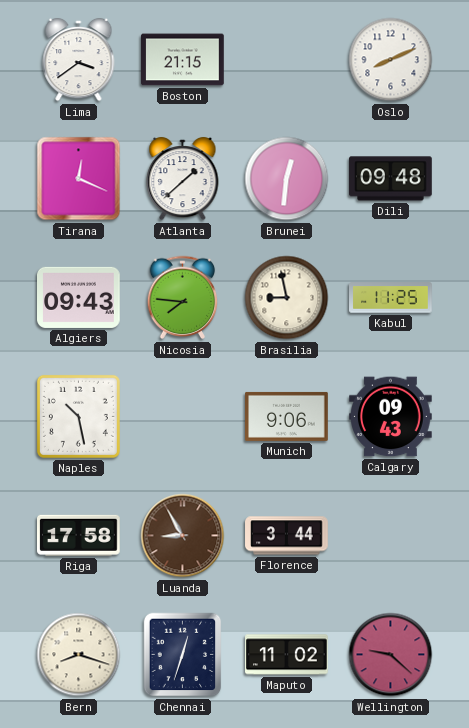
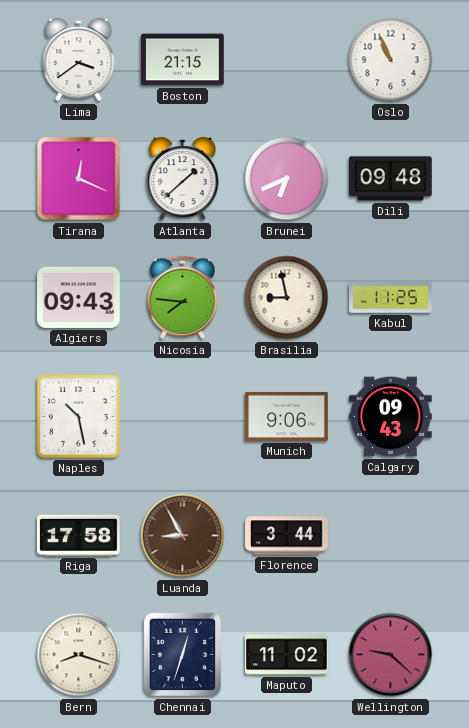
Oslo: 8:11 -> 10:56
Brunei: 12:31 -> 6:41
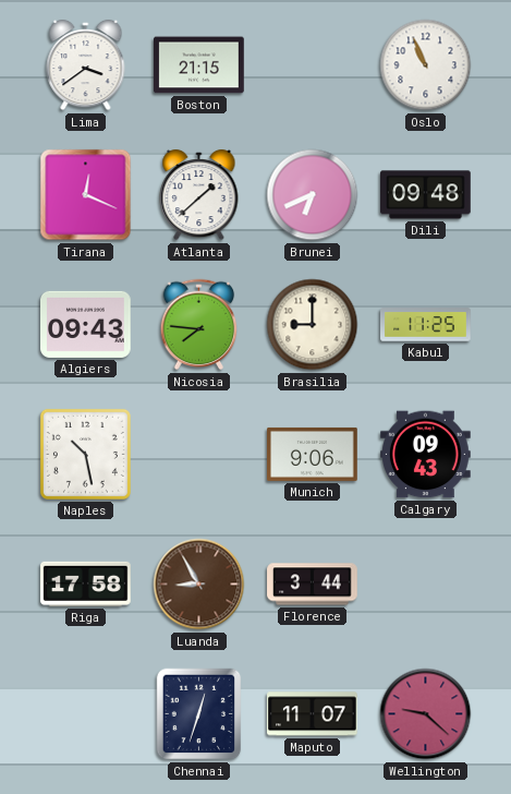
Brasilia: 8:58 -> 9:00
Bern: 8:18 -> none
Maputo: 11:02 -> 11:07
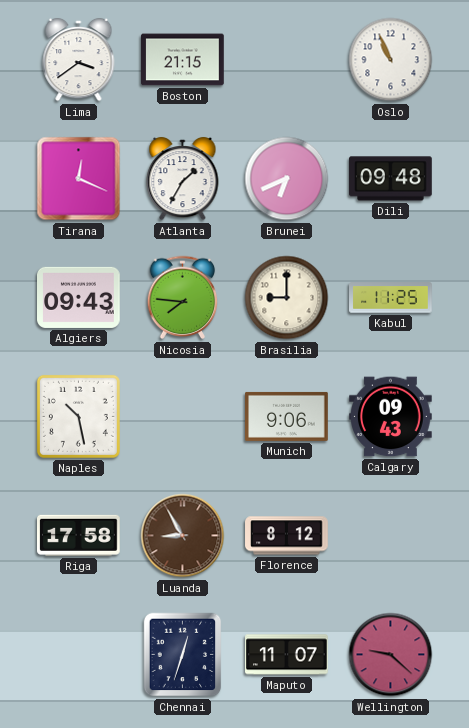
Atlanta: 1:38 -> 1:35
Florence: 3:44 -> 8:12
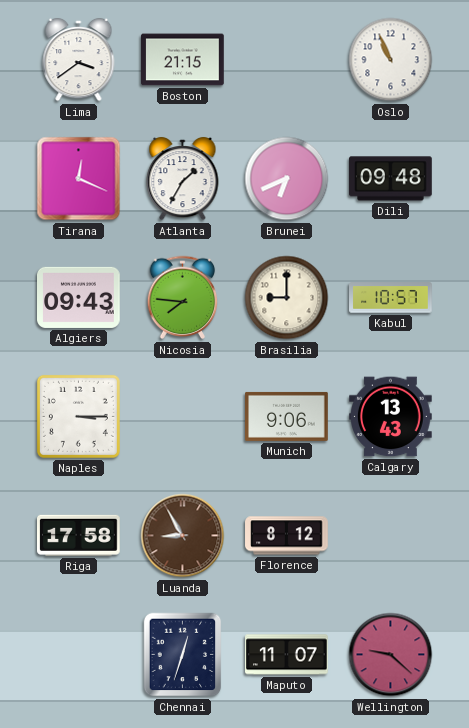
Kabul: 11:25 -> 10:57
Naples: 10:28 -> 3:15
Calgary: 09:43 -> 13:43
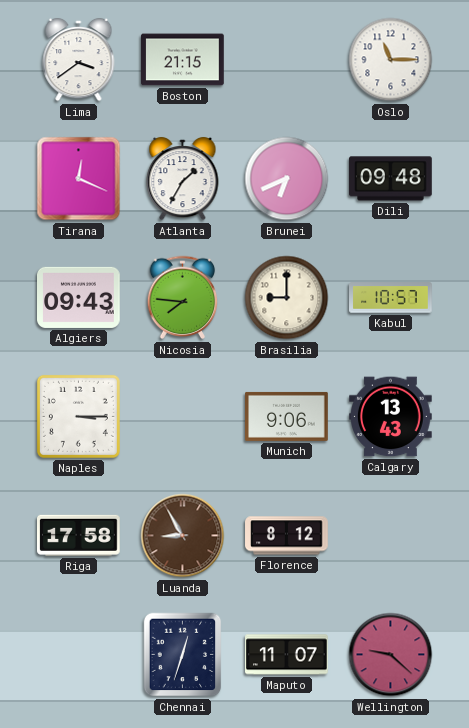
Oslo: 10:56 -> 11:15
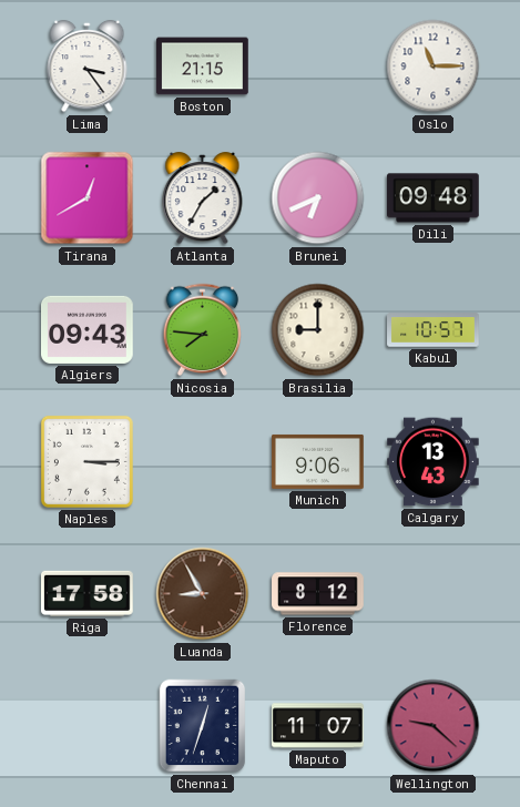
Lima: 3:39 -> 3:24
Tirana: 12:19 -> 12:40
